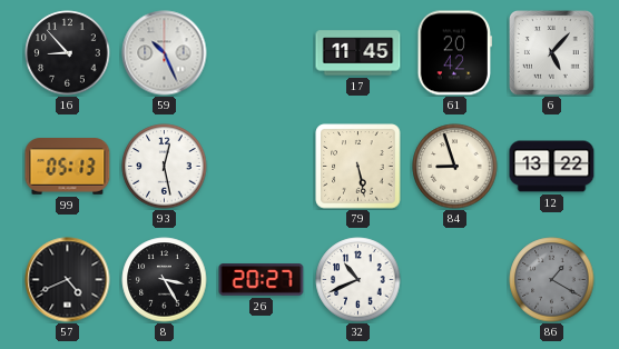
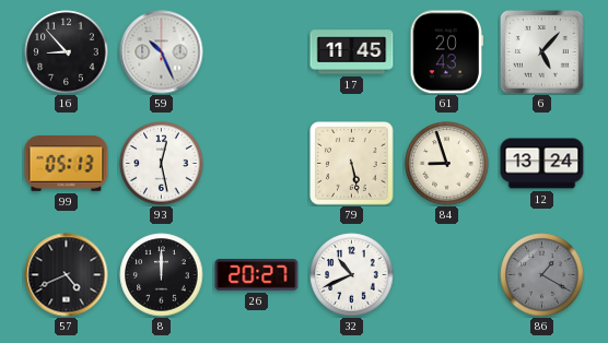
61: 20:42 -> 20:43
12: 13:22 -> 13:24
8: 3:25 -> 12:00
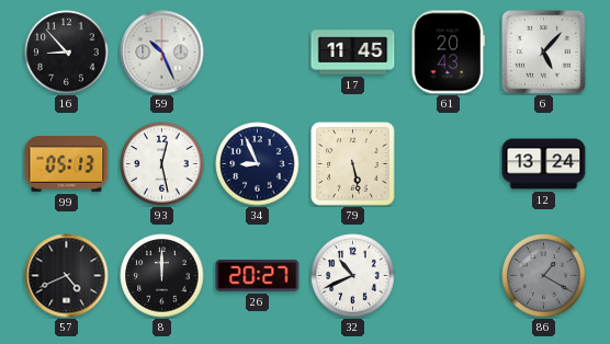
34: none -> 8:56
84: 8:57 -> none
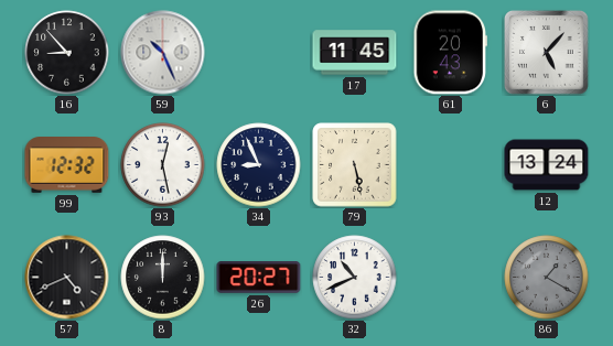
99: 05:13 -> 12:32
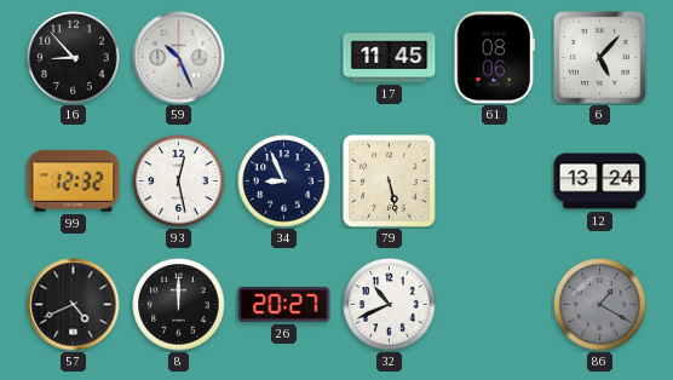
61: 20:43 -> 08:06
